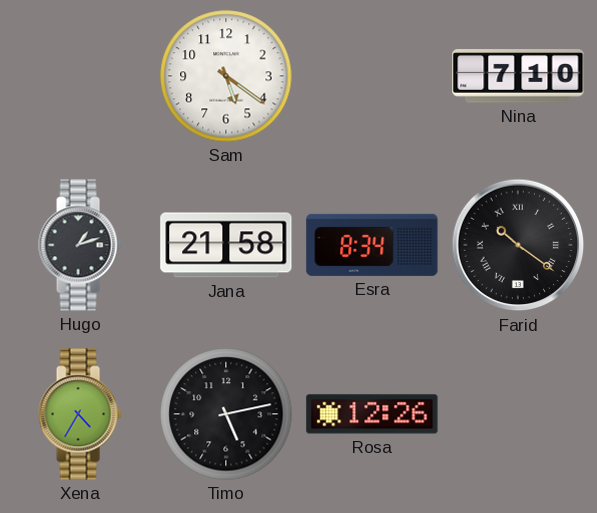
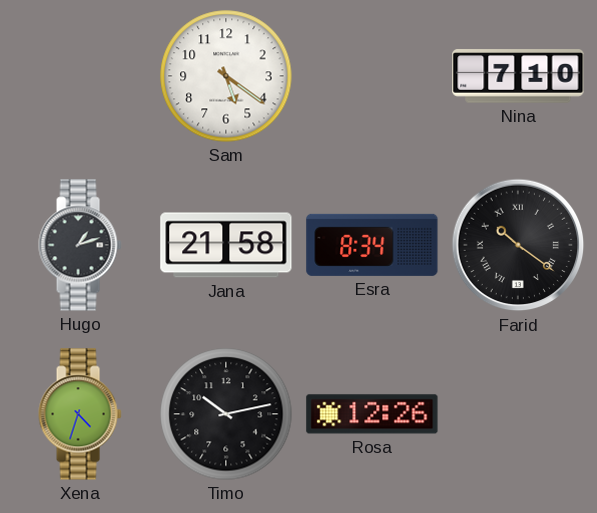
Xena: 4:35 -> 4:33
Timo: 5:13 -> 10:13
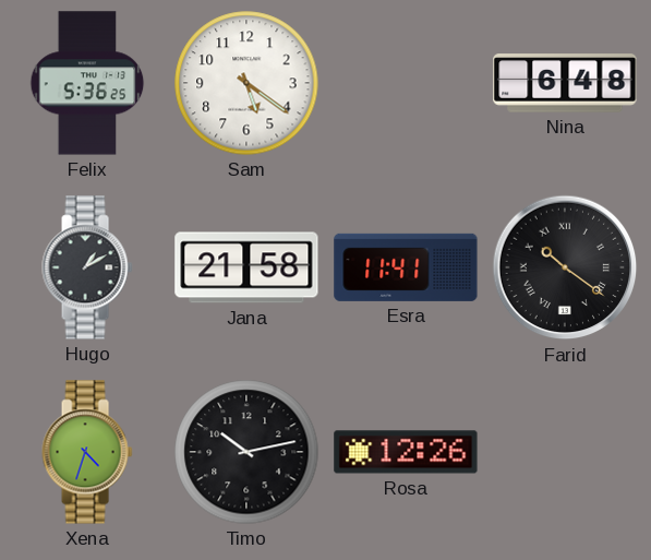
Felix: none -> 5:36
Nina: 7:10 -> 6:48
Hugo: 1:12 -> 1:10
Esra: 8:34 -> 11:41
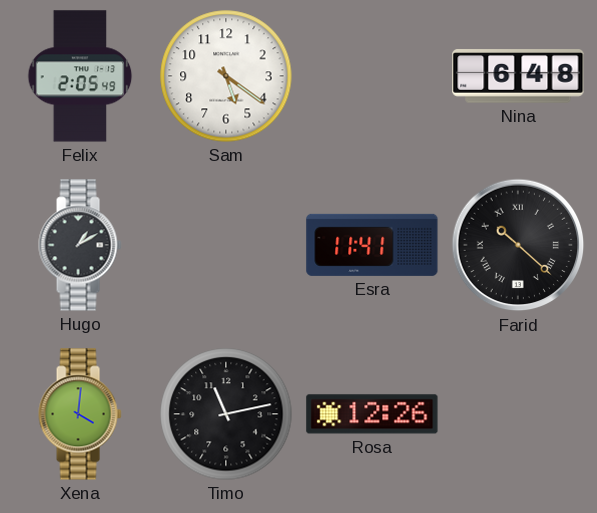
Felix: 5:36 -> 2:05
Jana: 21:58 -> none
Farid: 10:21 -> 10:22
Xena: 4:33 -> 4:01
Timo: 10:13 -> 11:13
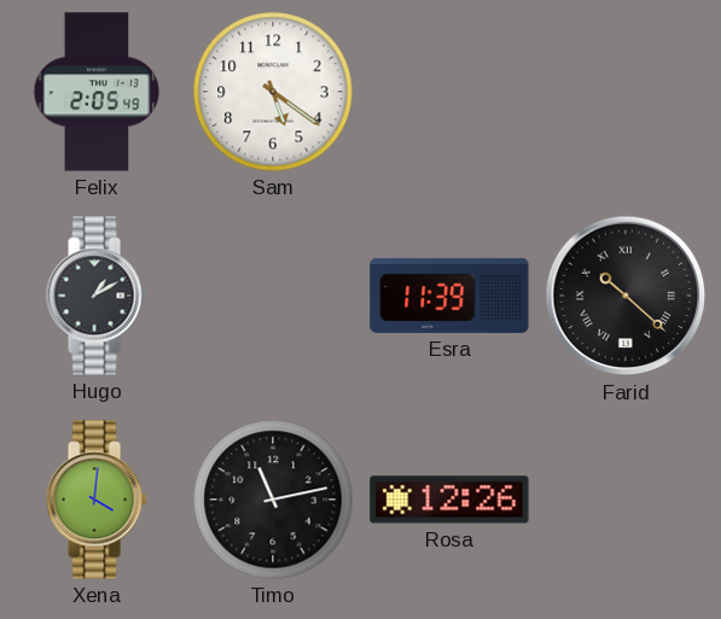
Nina: 6:48 -> none
Esra: 11:41 -> 11:39
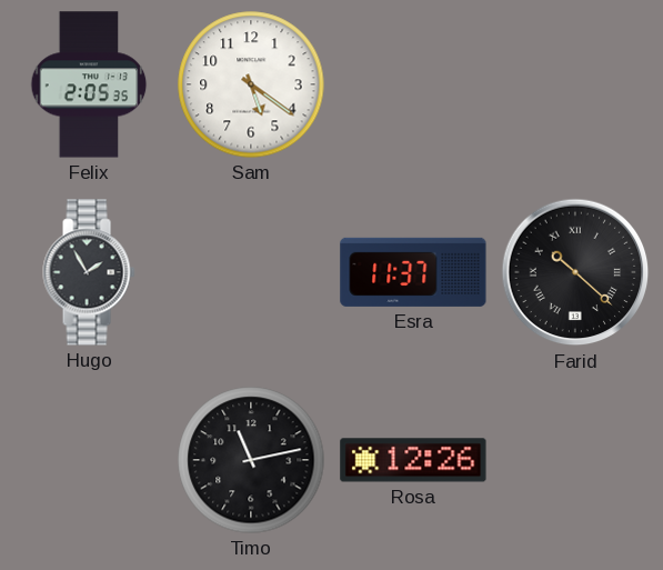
Felix: 2:05:49 -> 2:05:35
Hugo: 1:10 -> 1:55
Esra: 11:39 -> 11:37
Xena: 4:01 -> none
